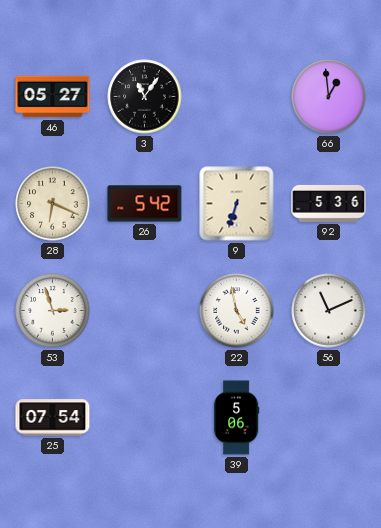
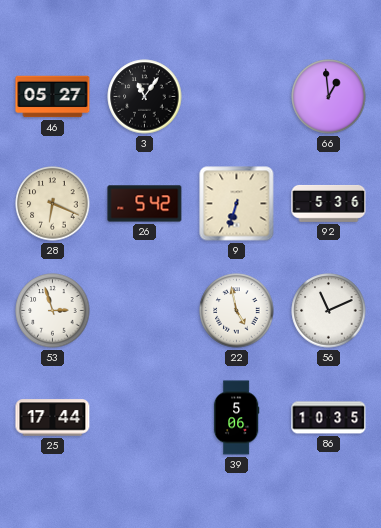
25: 07:54 -> 17:44
86: none -> 10:35
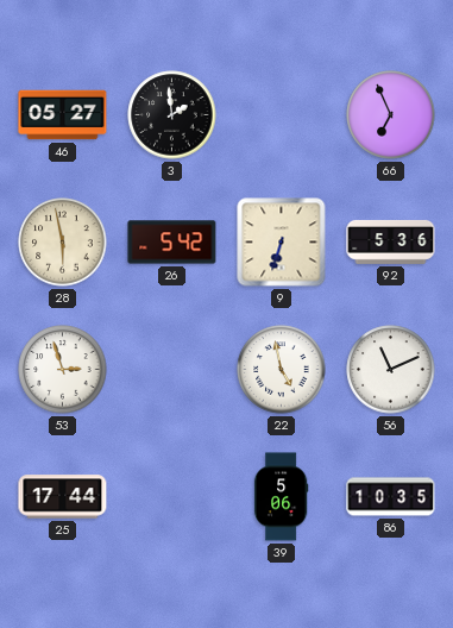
3: 11:06 -> 1:59
66: 12:59 -> 6:56
28: 6:19 -> 5:58
